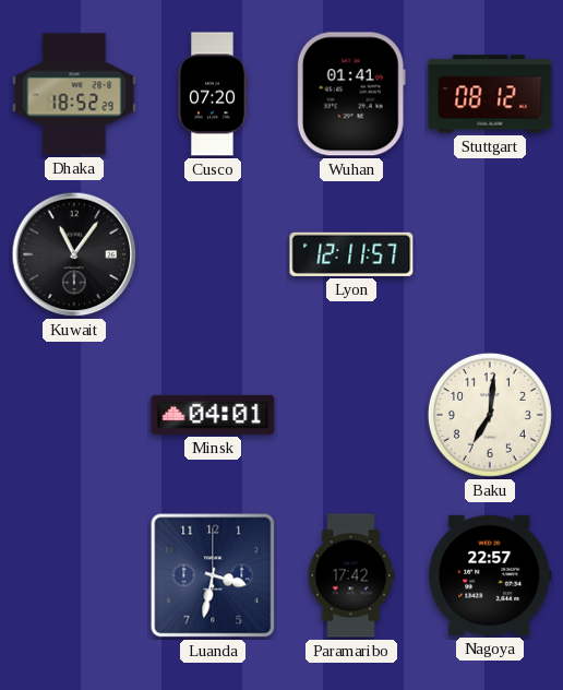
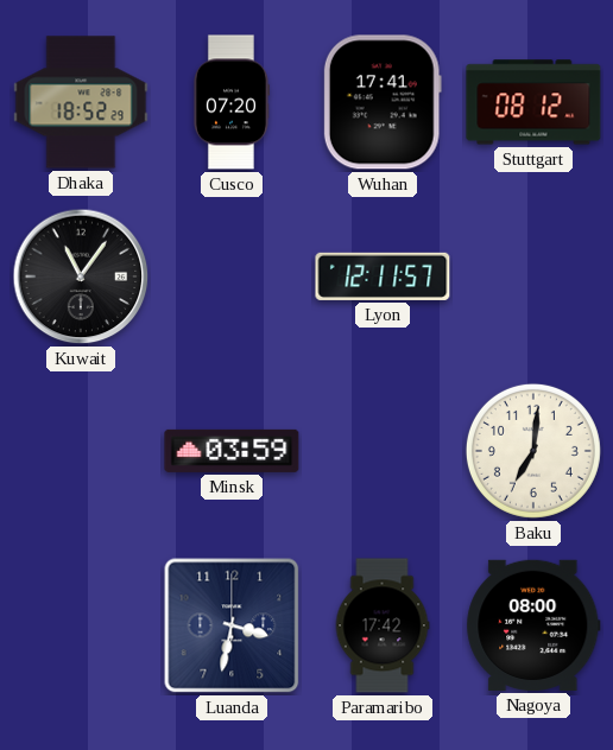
Wuhan: 01:41 -> 17:41
Minsk: 04:01 -> 03:59
Nagoya: 22:57 -> 08:00
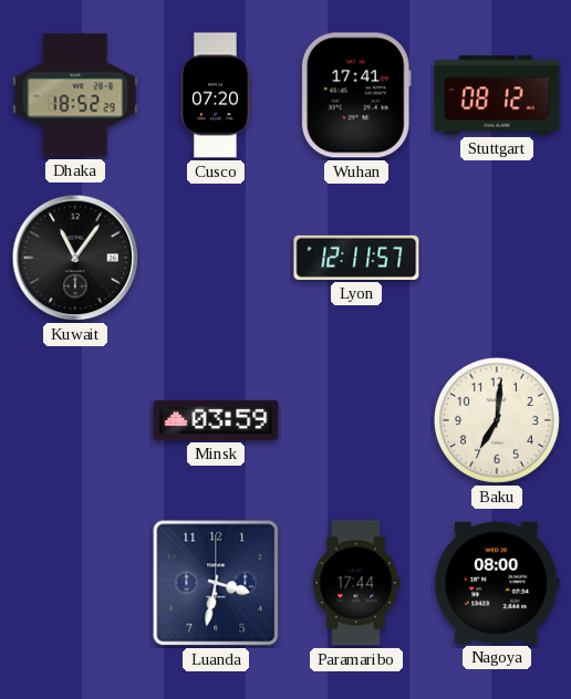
Paramaribo: 17:42 -> 17:44
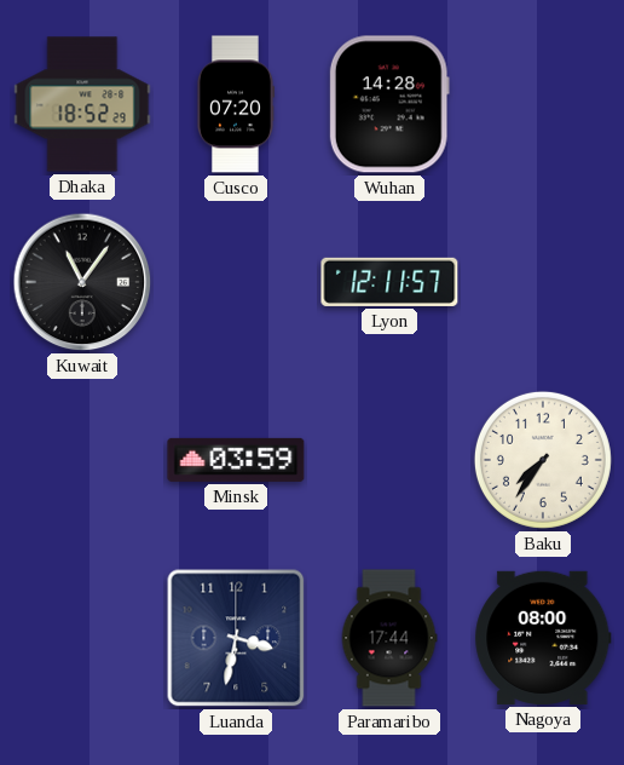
Wuhan: 17:41 -> 14:28
Stuttgart: 08:12 -> none
Baku: 7:01 -> 7:36
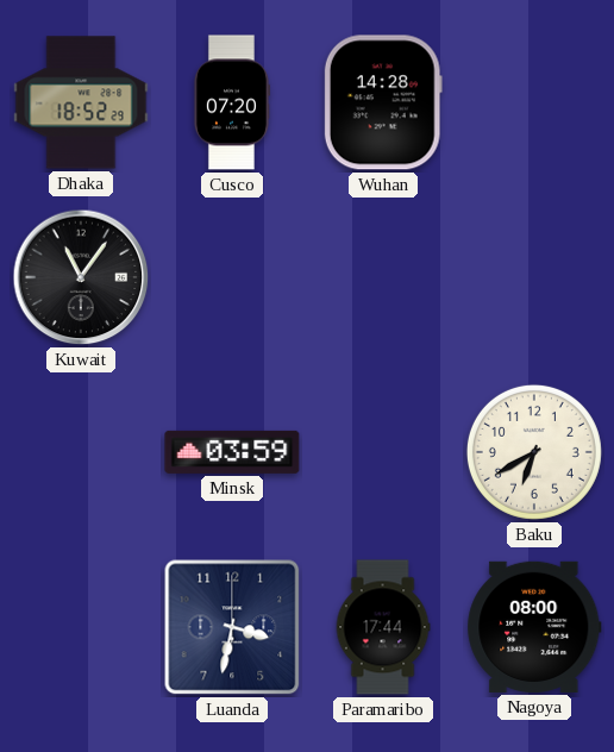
Lyon: 12:11 -> none
Baku: 7:36 -> 6:40
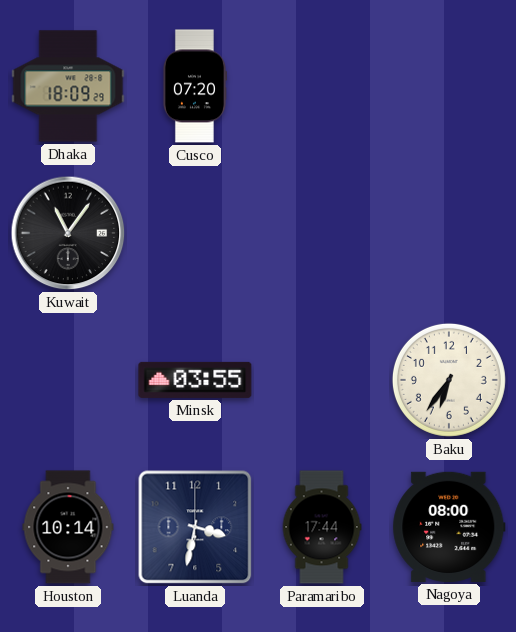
Dhaka: 18:52 -> 18:09
Wuhan: 14:28 -> none
Minsk: 03:59 -> 03:55
Baku: 6:40 -> 6:36
Houston: none -> 10:14
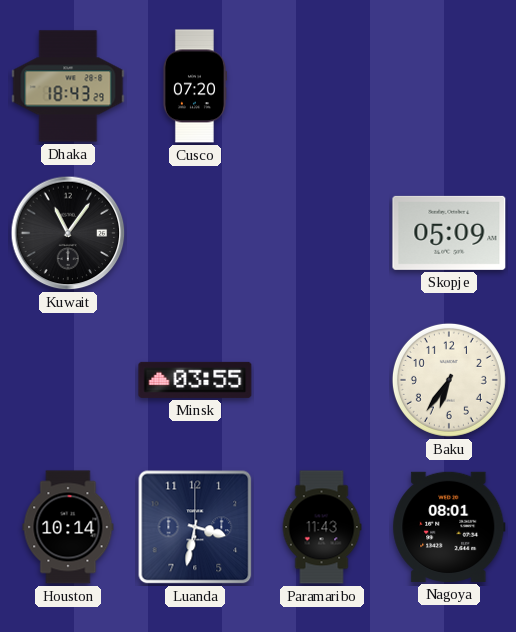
Dhaka: 18:09 -> 18:43
Skopje: none -> 05:09
Paramaribo: 17:44 -> 11:43
Nagoya: 08:00 -> 08:01
